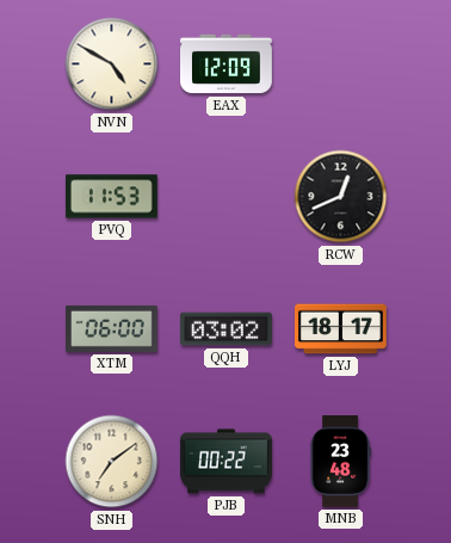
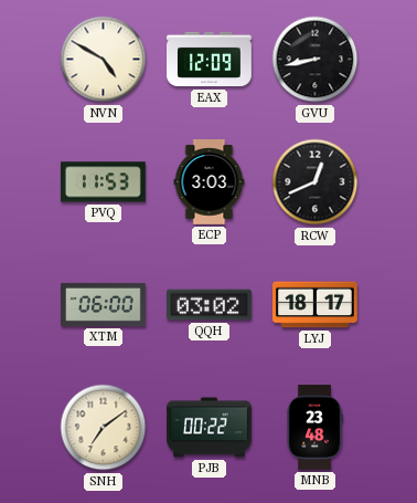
GVU: none -> 8:43
ECP: none -> 3:03
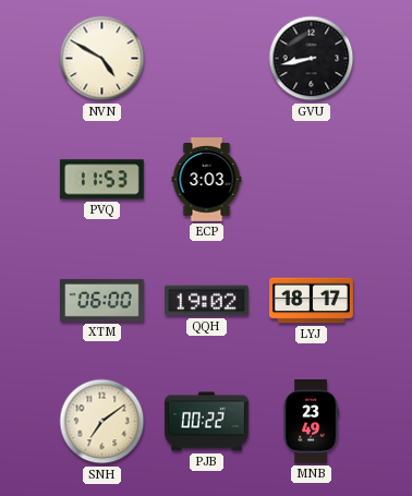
EAX: 12:09 -> none
RCW: 12:41 -> none
QQH: 03:02 -> 19:02
MNB: 23:48 -> 23:49
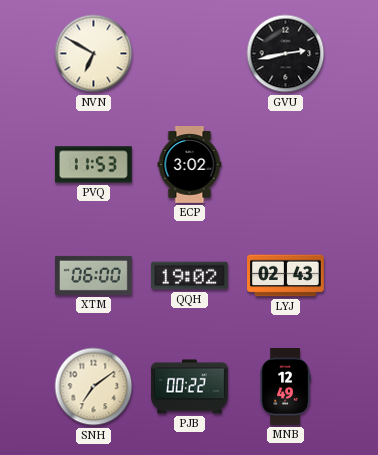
NVN: 4:50 -> 6:50
GVU: 8:43 -> 2:43
ECP: 3:03 -> 3:02
LYJ: 18:17 -> 02:43
MNB: 23:49 -> 12:49
